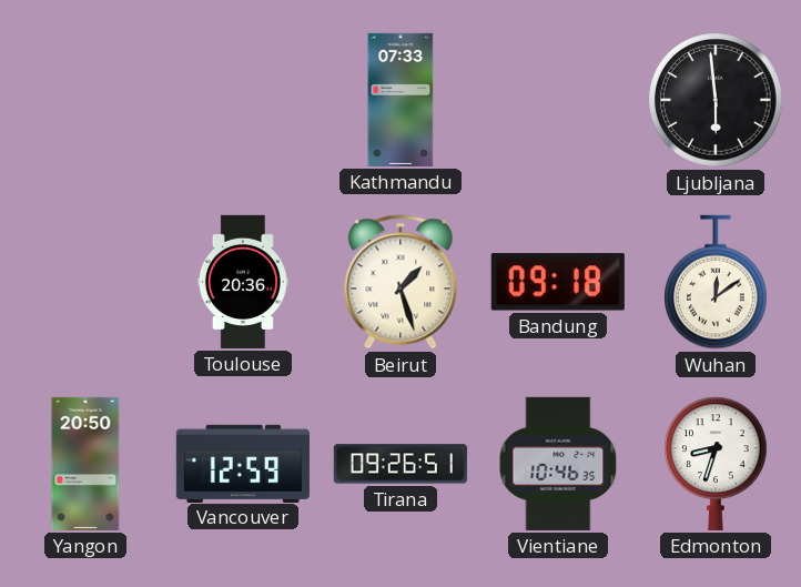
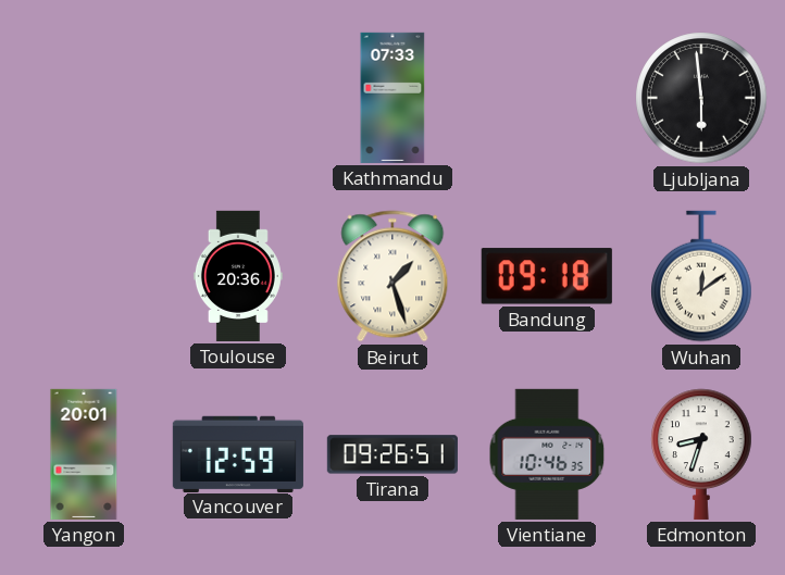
Yangon: 20:50 -> 20:01
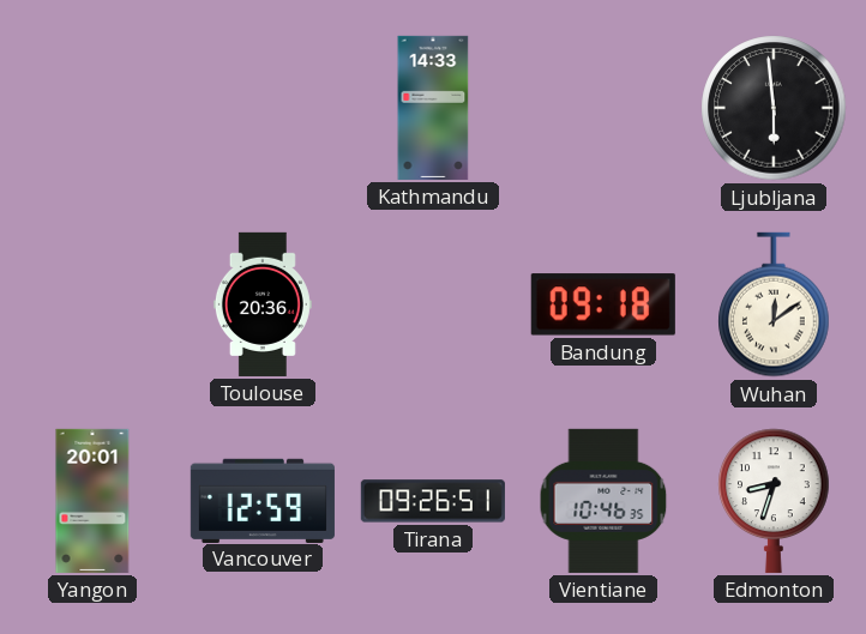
Kathmandu: 07:33 -> 14:33
Beirut: 1:27 -> none
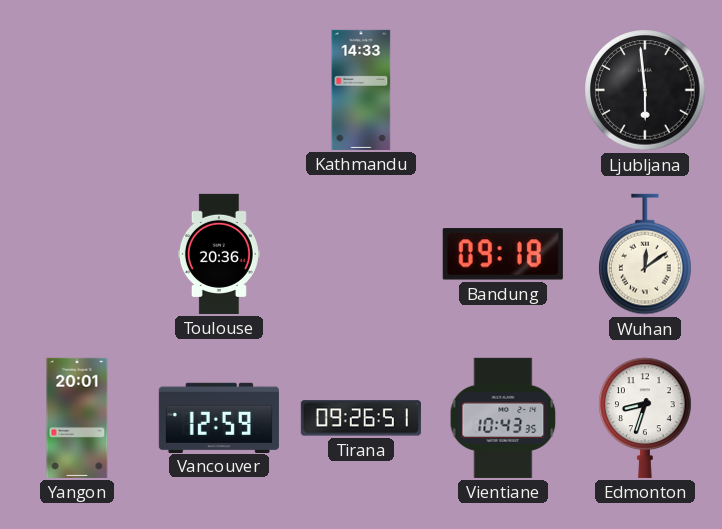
Vientiane: 10:46 -> 10:43
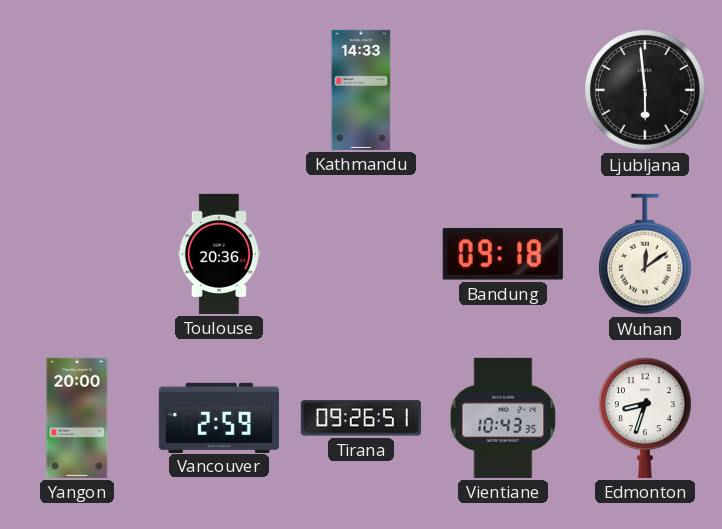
Yangon: 20:01 -> 20:00
Vancouver: 12:59 -> 2:59
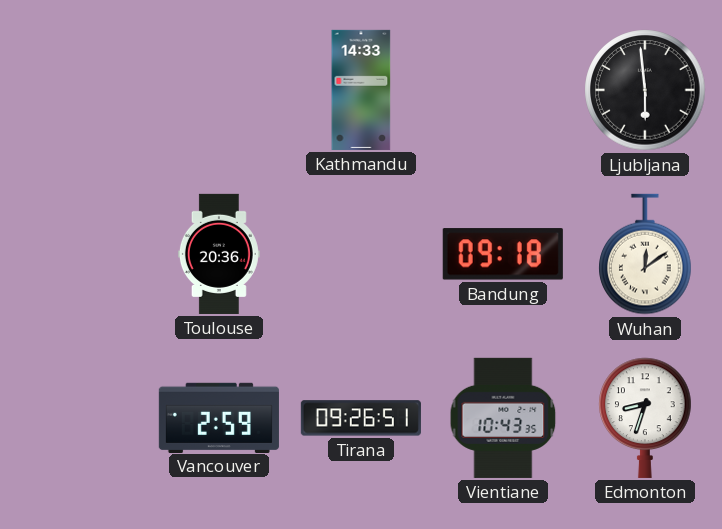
Yangon: 20:00 -> none
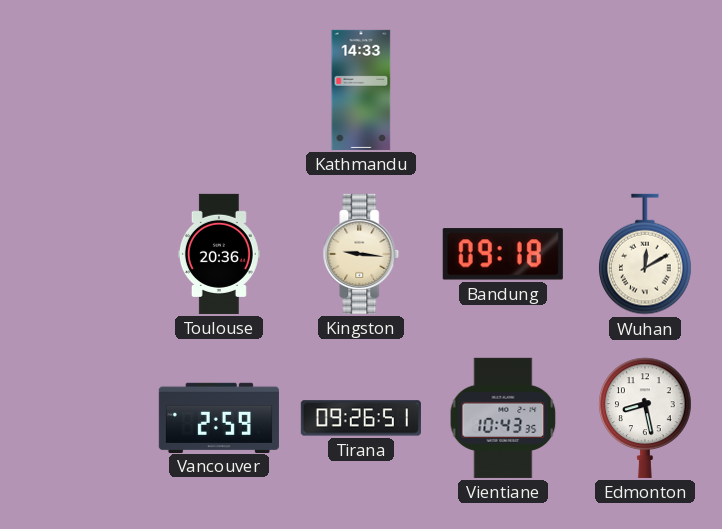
Ljubljana: 5:59 -> none
Kingston: none -> 9:16
Wuhan: 12:09 -> 12:10
Edmonton: 8:33 -> 8:28
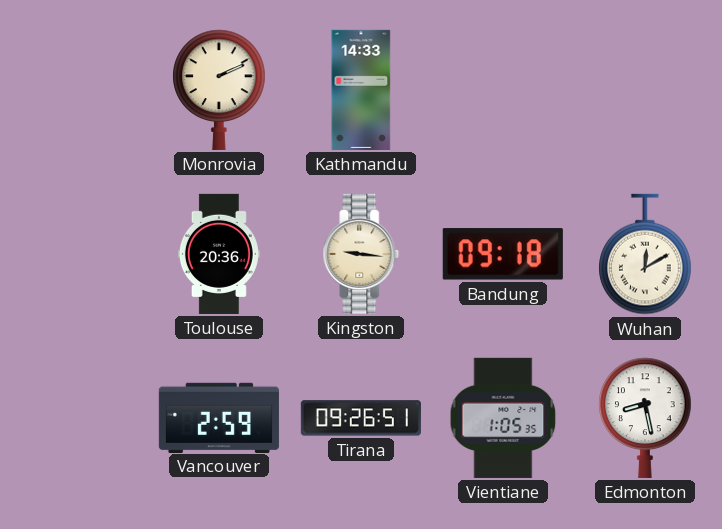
Monrovia: none -> 2:11
Vientiane: 10:43 -> 1:05
